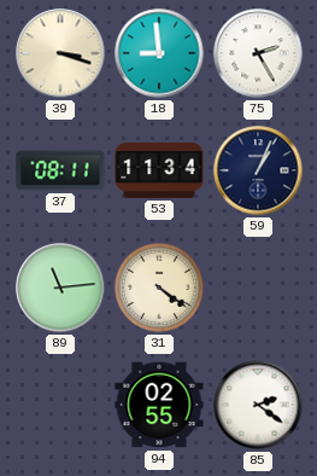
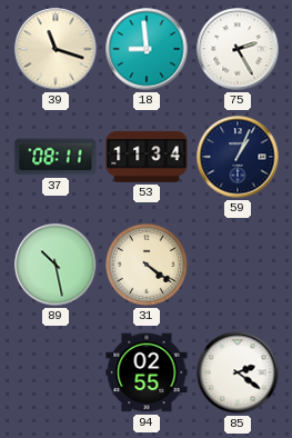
39: 3:18 -> 11:18
89: 11:14 -> 10:28
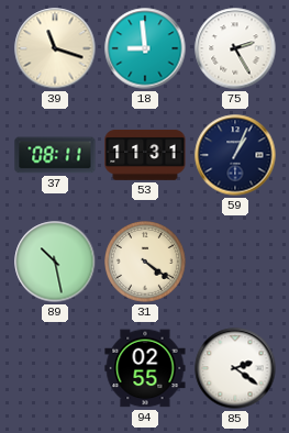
53: 11:34 -> 11:31
